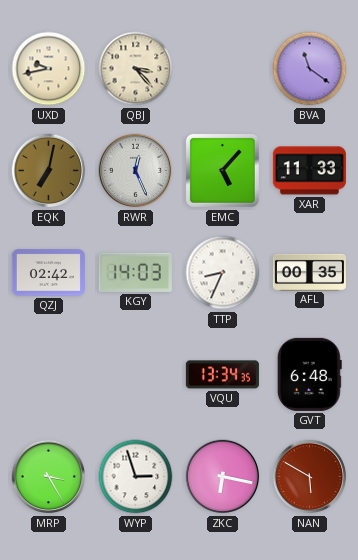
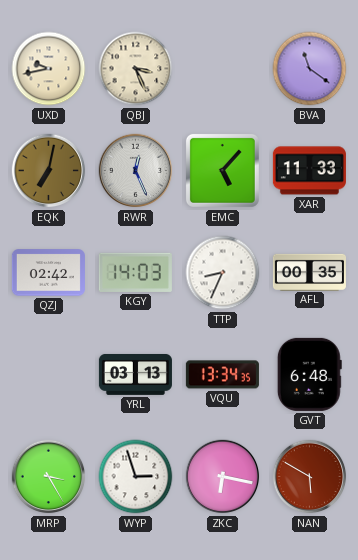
QBJ: 3:23 -> 3:26
YRL: none -> 03:13
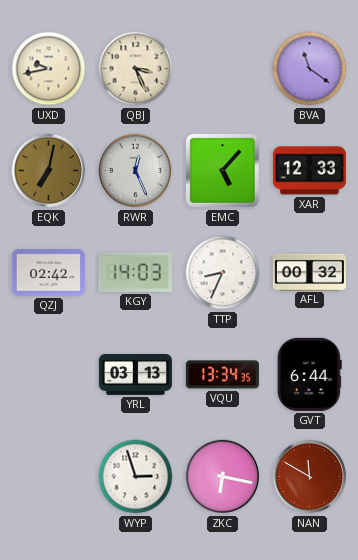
XAR: 11:33 -> 12:33
AFL: 00:35 -> 00:32
GVT: 6:48 -> 6:44
MRP: 3:25 -> none
NAN: 5:50 -> 11:50
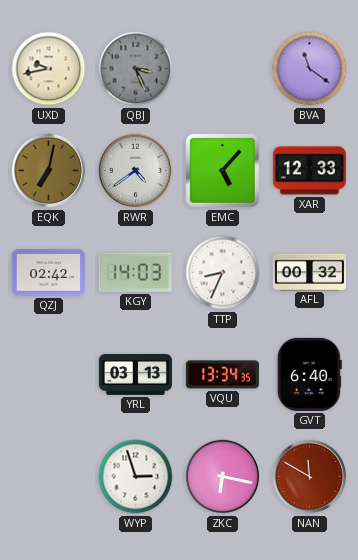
QBJ dial: cream -> grey
RWR: 12:26 -> 4:39
GVT: 6:44 -> 6:40
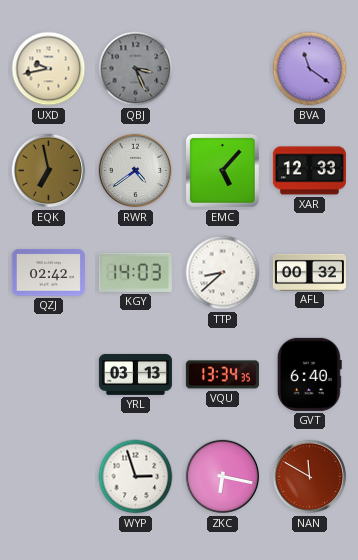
EQK: 7:02 -> 6:58
TTP: 8:34 -> 8:38
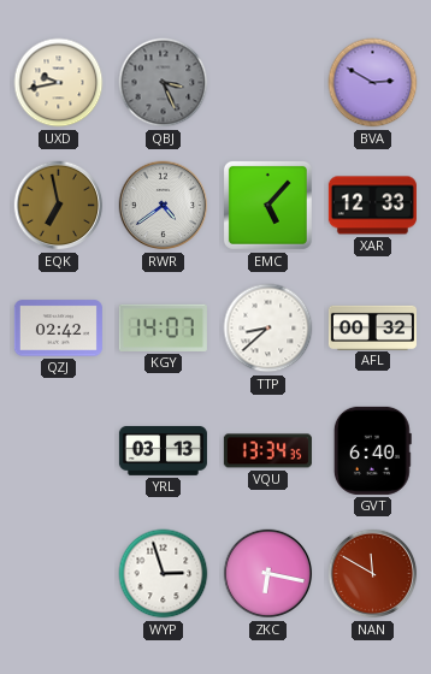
BVA: 11:21 -> 2:50
KGY: 14:03 -> 14:07
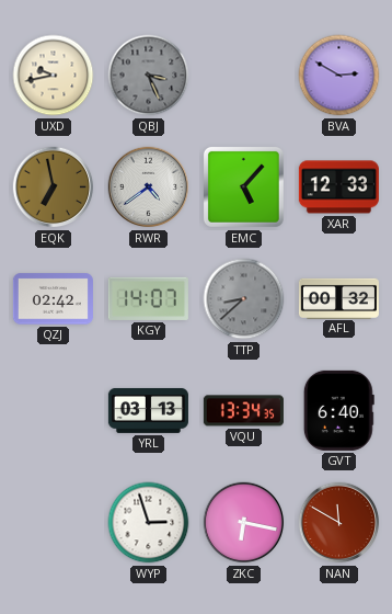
TTP dial: white -> grey
